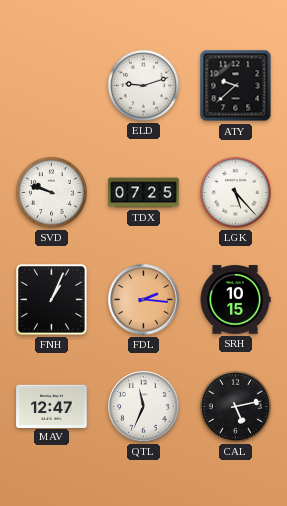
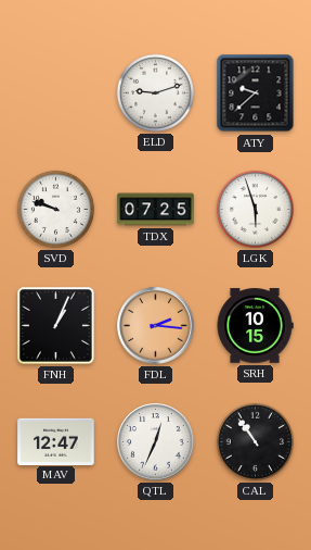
LGK: 5:23 -> 5:57
QTL: 11:34 -> 12:34
CAL: 5:13 -> 10:54
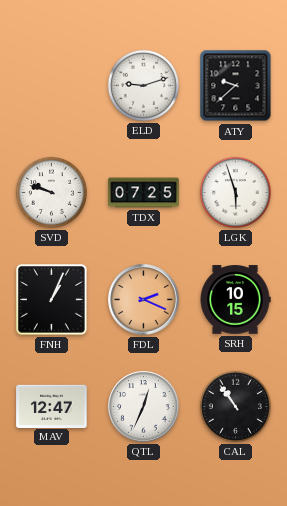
FDL: 2:16 -> 2:19
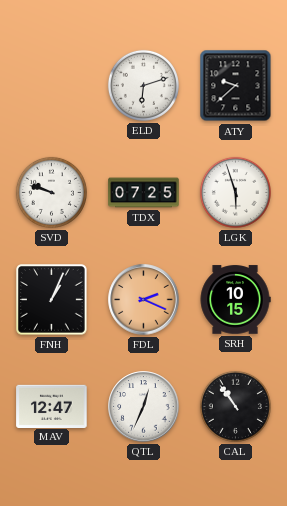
ELD: 9:12 -> 6:12
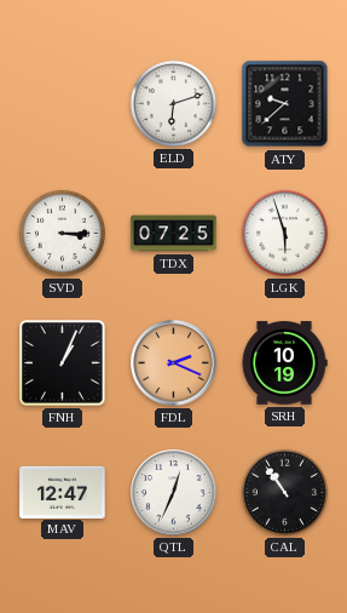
SVD: 9:48 -> 3:15
SRH: 10:15 -> 10:19
